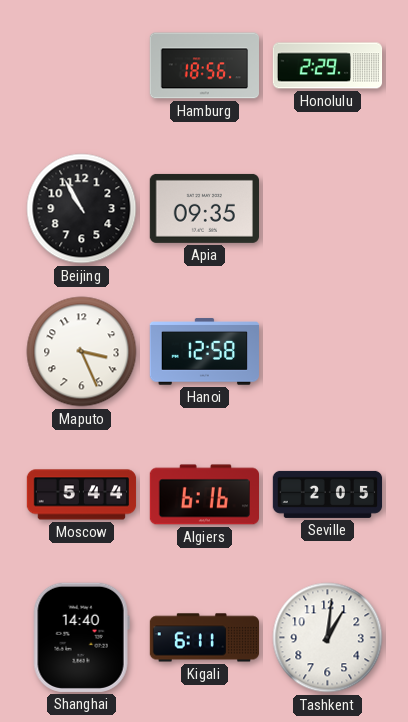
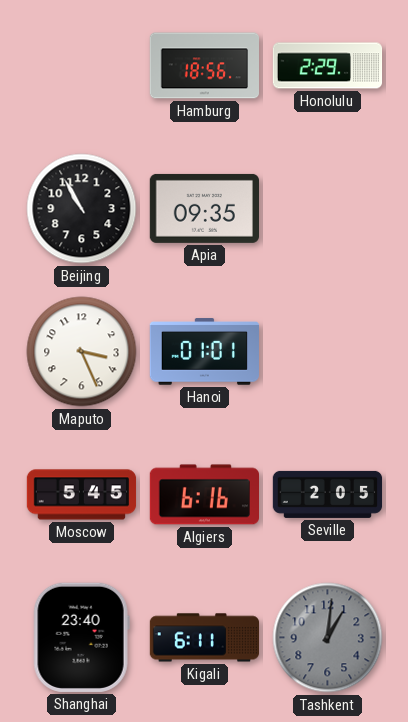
Hanoi: 12:58 -> 01:01
Moscow: 5:44 -> 5:45
Shanghai: 14:40 -> 23:40
Tashkent dial: white -> grey
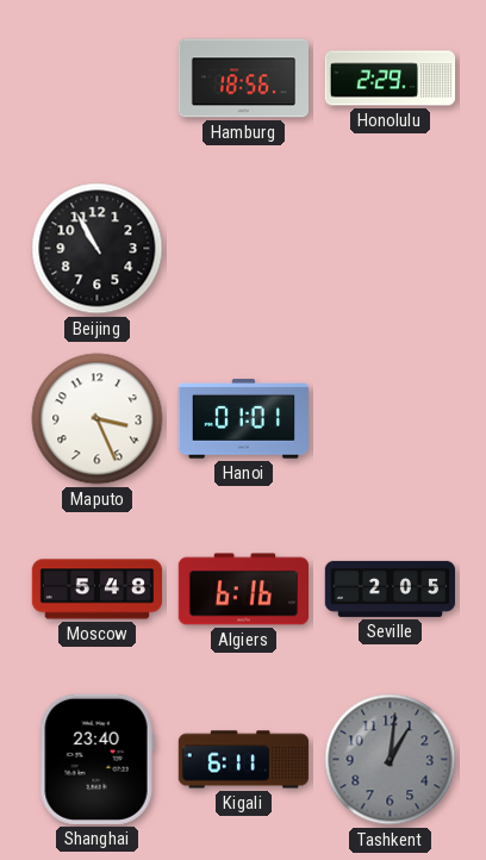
Apia: 09:35 -> none
Moscow: 5:45 -> 5:48
